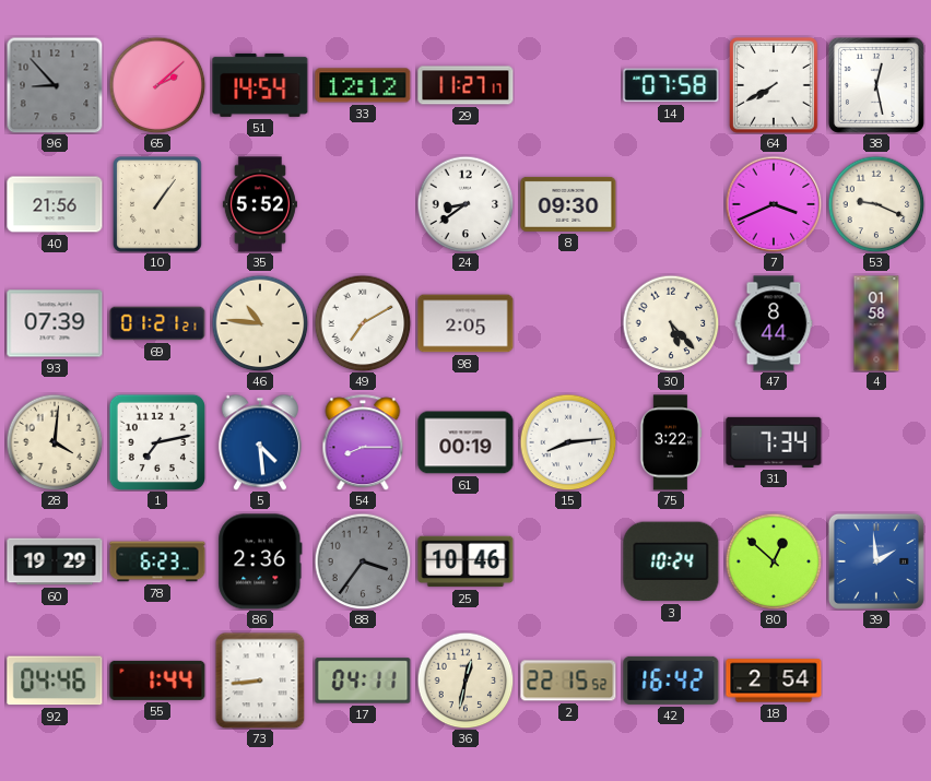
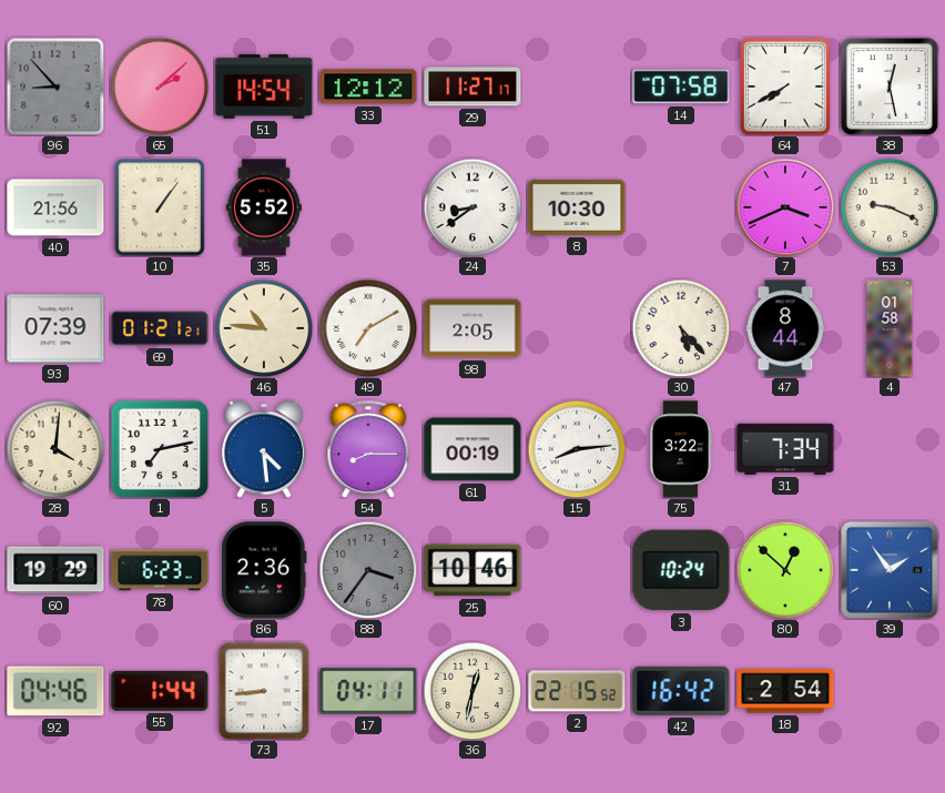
8: 09:30 -> 10:30
39: 1:59 -> 1:54
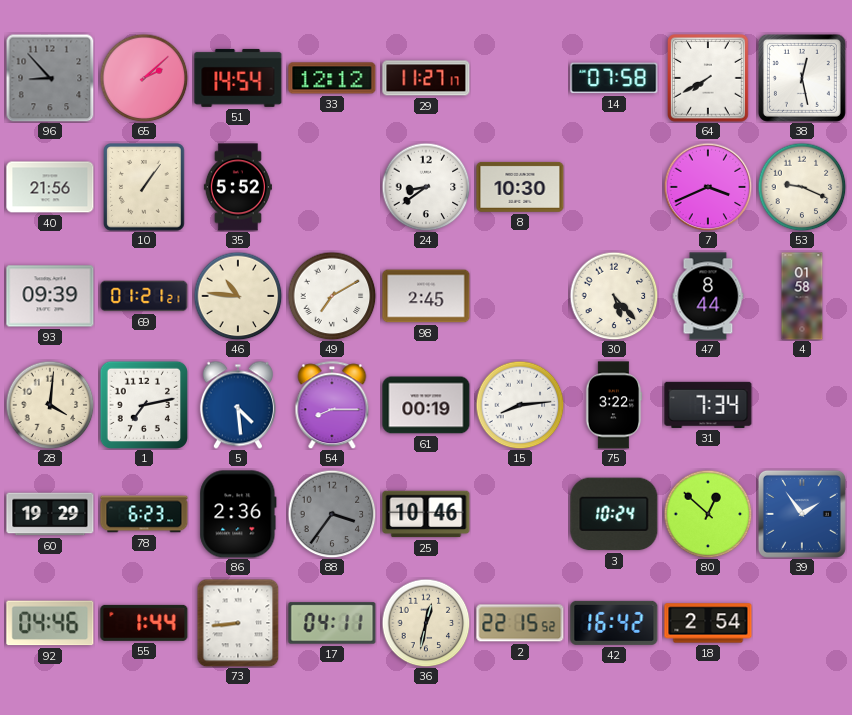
93: 07:39 -> 09:39
98: 2:05 -> 2:45
